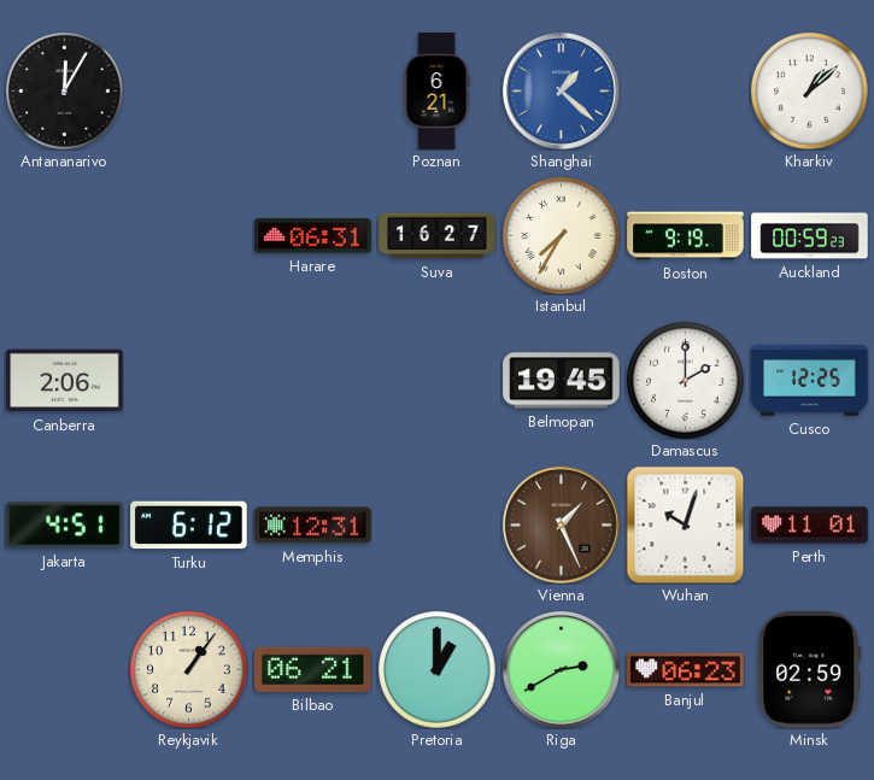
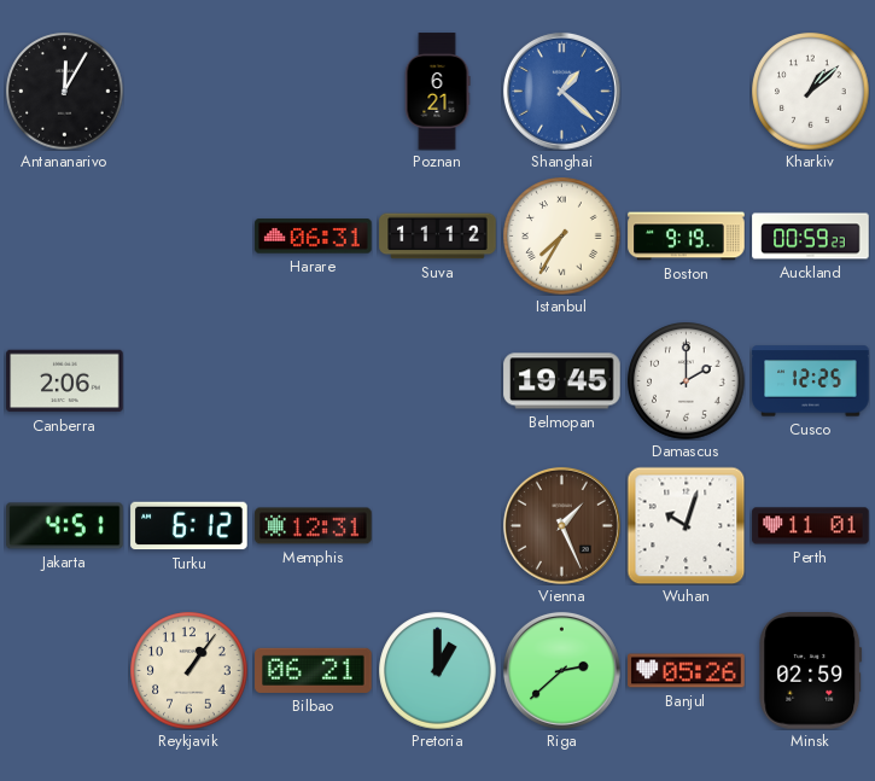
Suva: 16:27 -> 11:12
Riga: 2:40 -> 2:38
Banjul: 06:23 -> 05:26
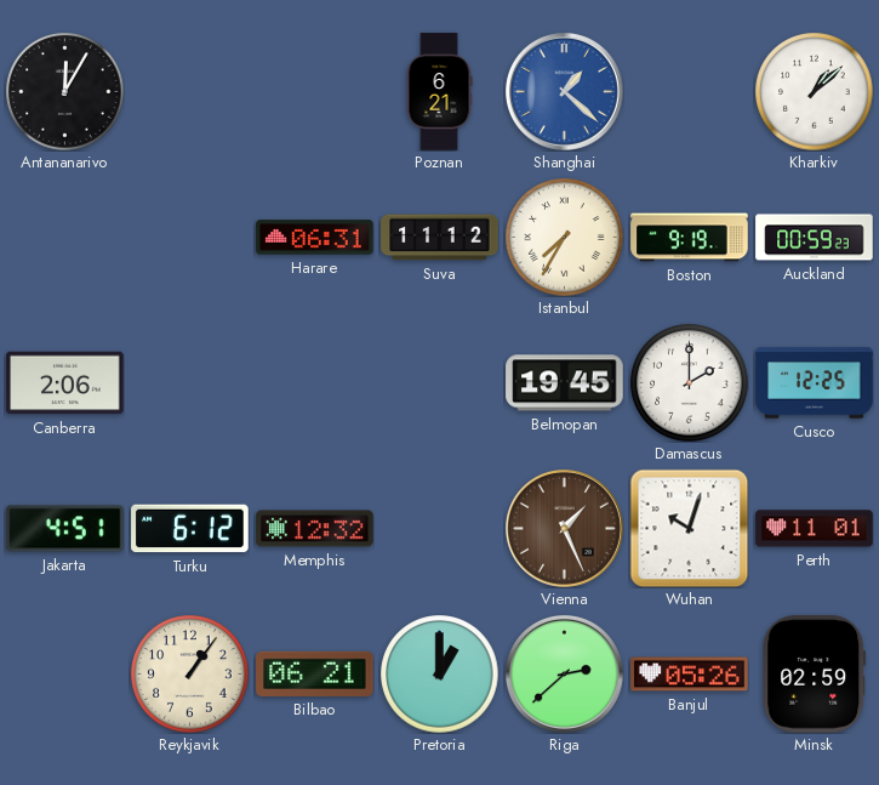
Memphis: 12:31 -> 12:32
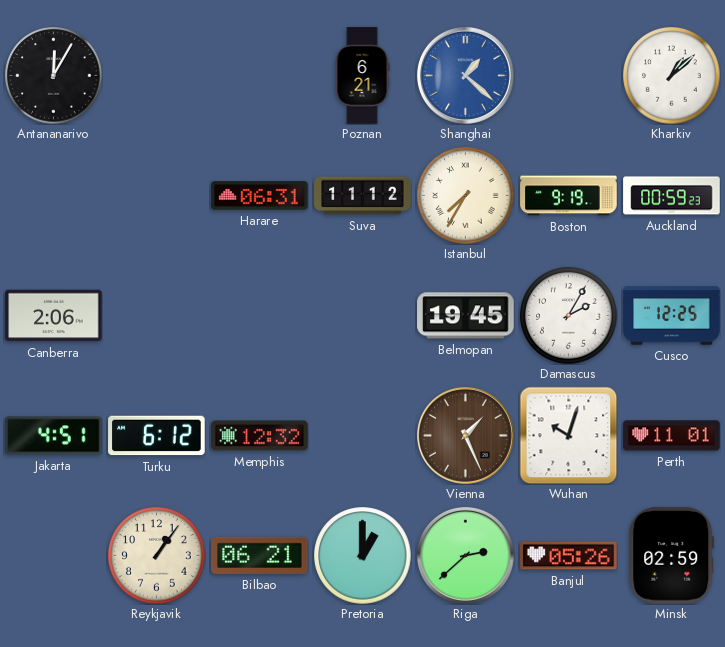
Damascus: 2:00 -> 2:05
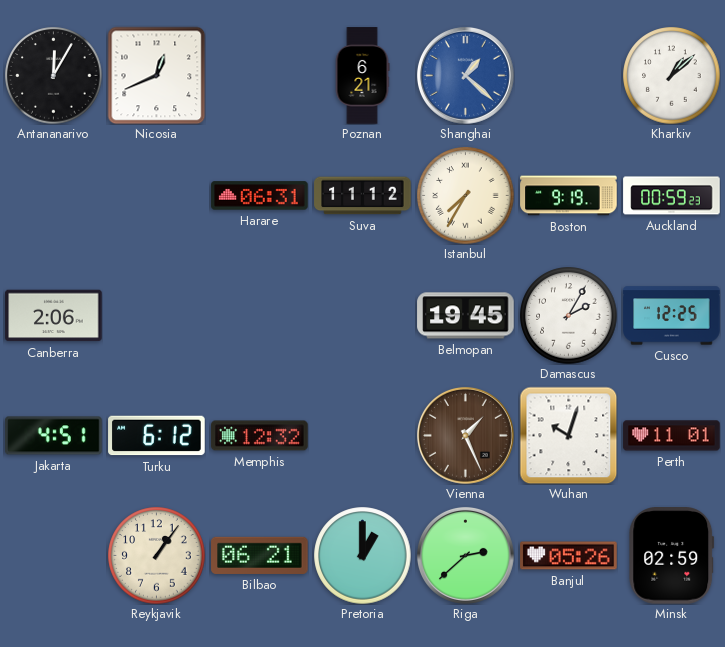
Nicosia: none -> 12:41
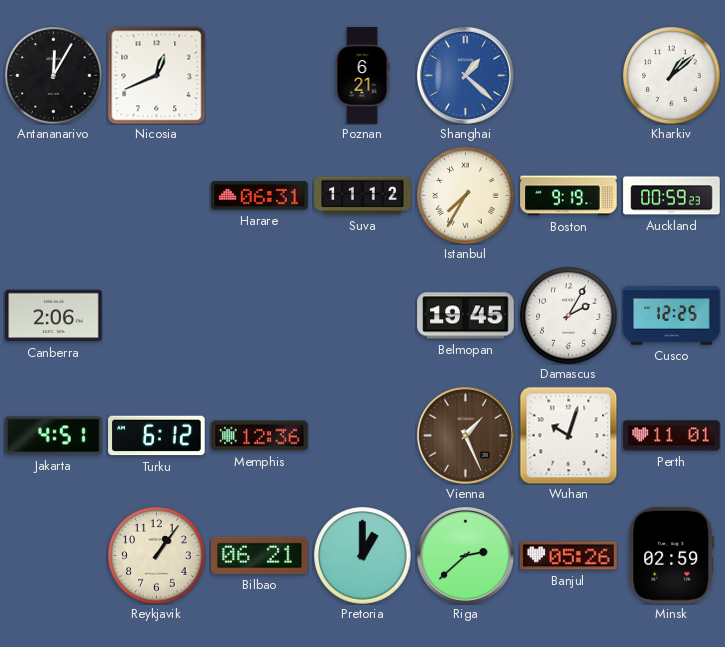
Memphis: 12:32 -> 12:36
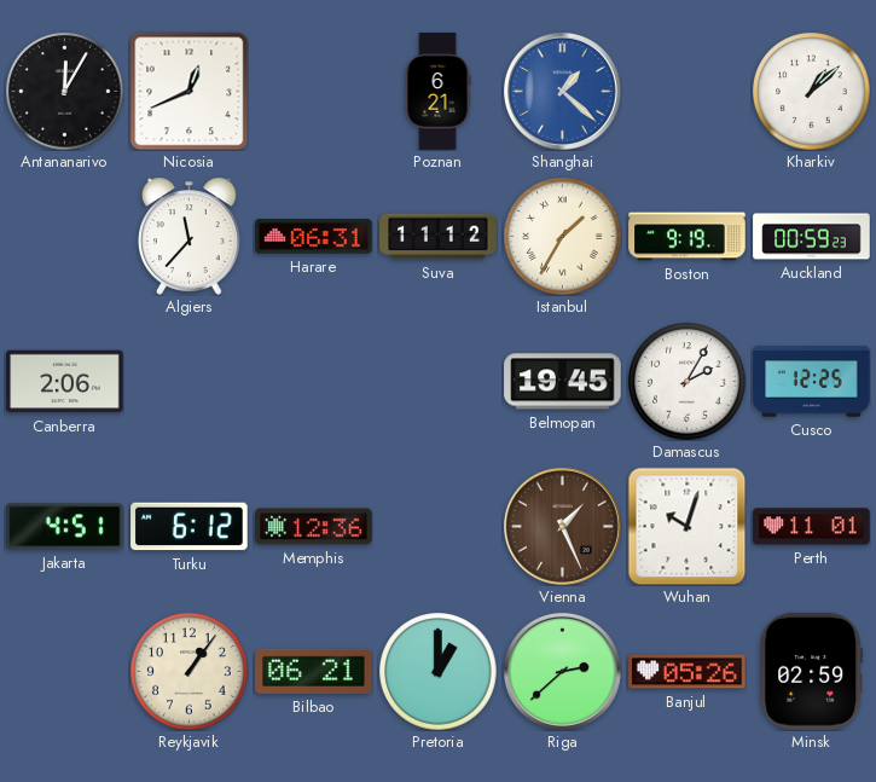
Algiers: none -> 11:37
Istanbul: 7:35 -> 1:35
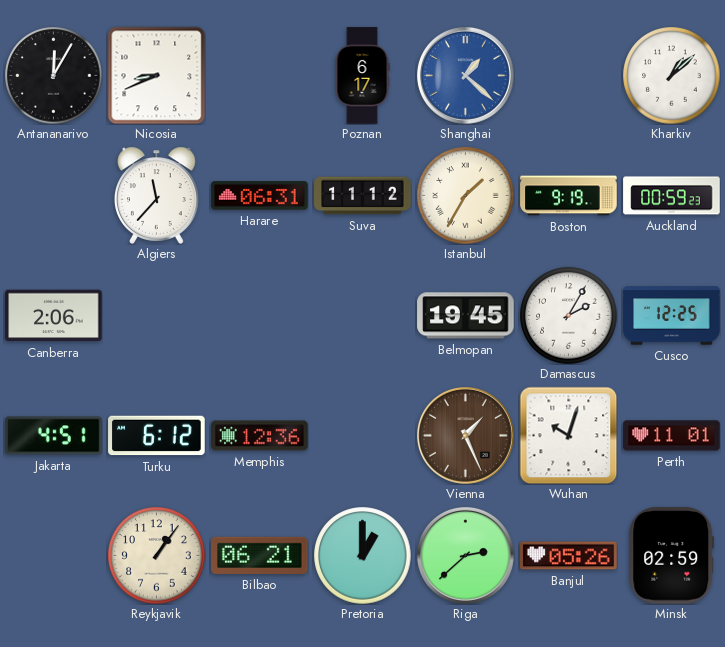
Nicosia: 12:41 -> 8:41
Poznan: 6:21 -> 6:17
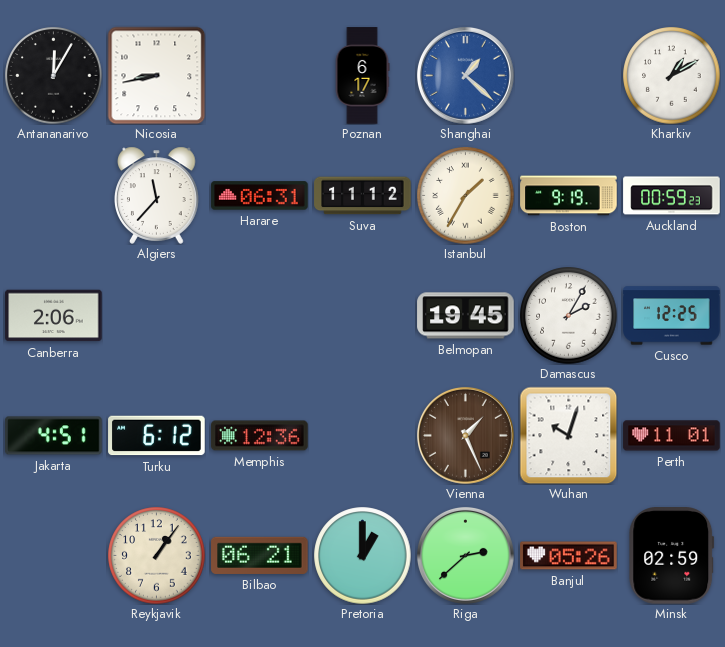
Nicosia: 8:41 -> 8:43
Kharkiv: 1:08 -> 1:10
